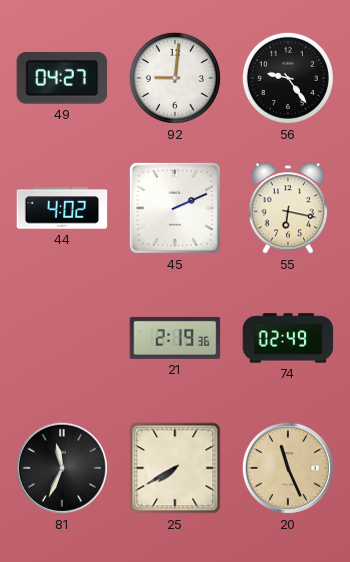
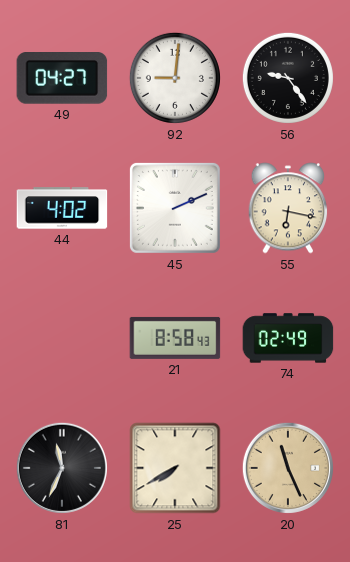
21: 2:19 -> 8:58
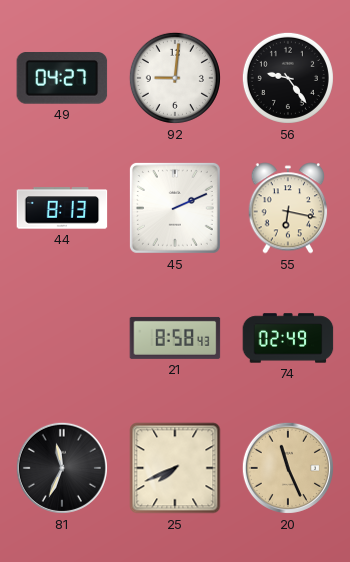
44: 4:02 -> 8:13
25: 7:40 -> 7:41
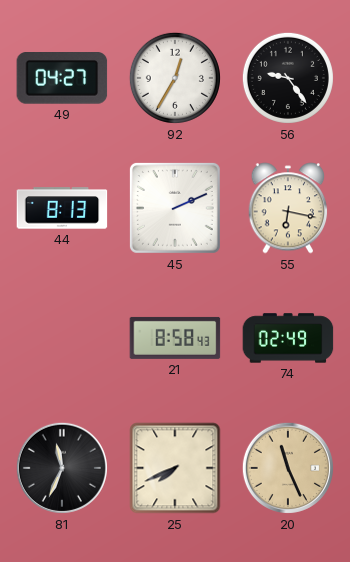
92: 9:01 -> 12:35
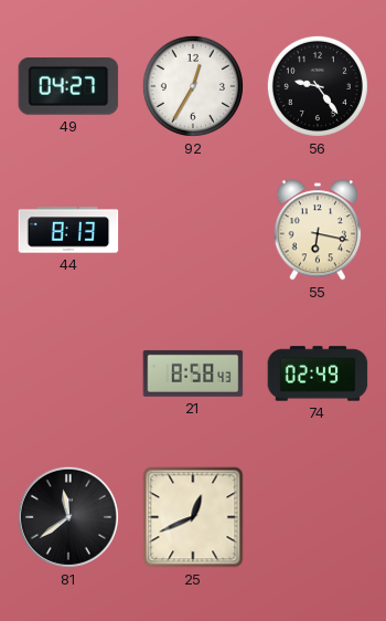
45: 2:11 -> none
81: 11:34 -> 11:39
25: 7:41 -> 12:41
20: 11:26 -> none
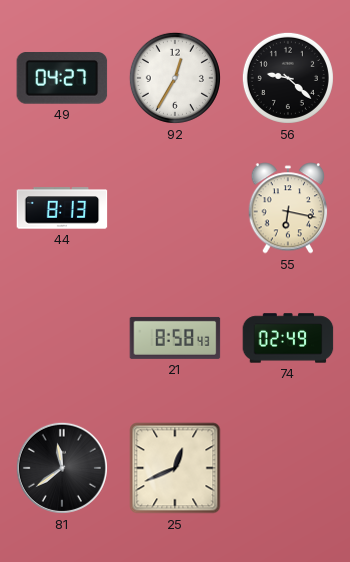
56: 9:24 -> 9:22
